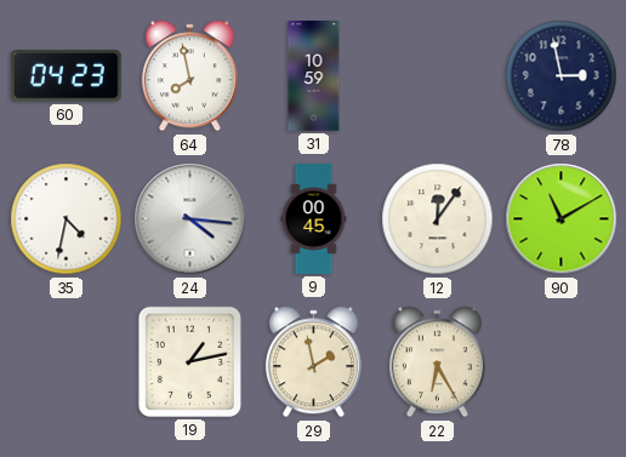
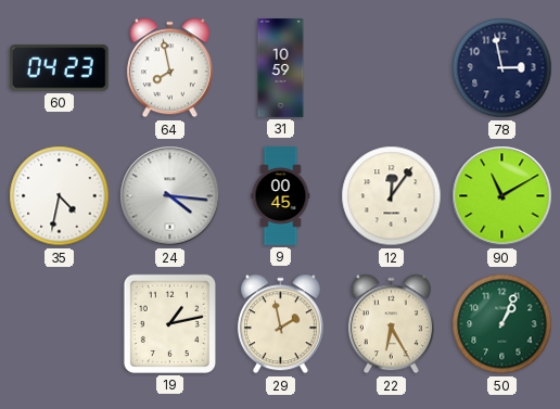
50: none -> 1:04
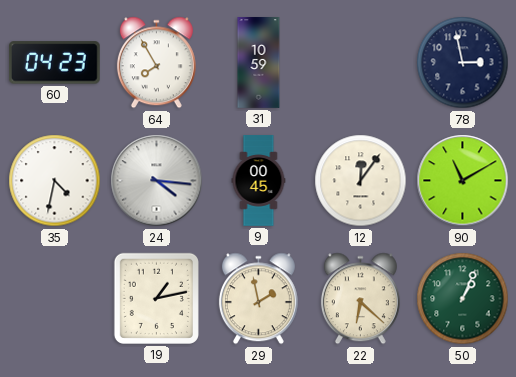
64: 7:58 -> 7:55
22: 6:25 -> 6:22
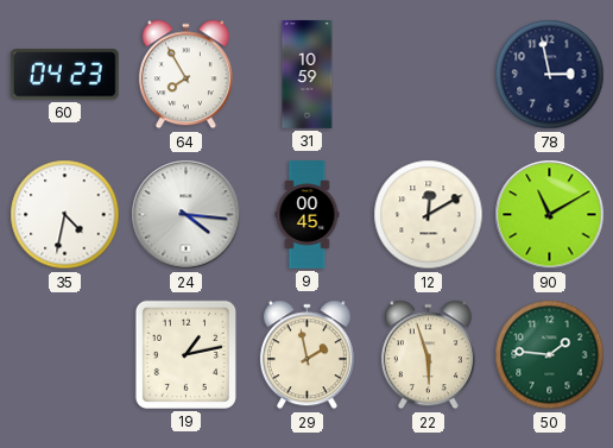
12: 12:06 -> 12:10
22: 6:22 -> 5:57
50: 1:04 -> 1:46
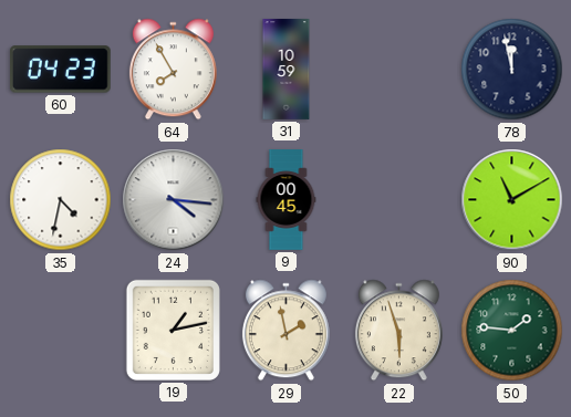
78: 2:58 -> 11:58
12: 12:10 -> none
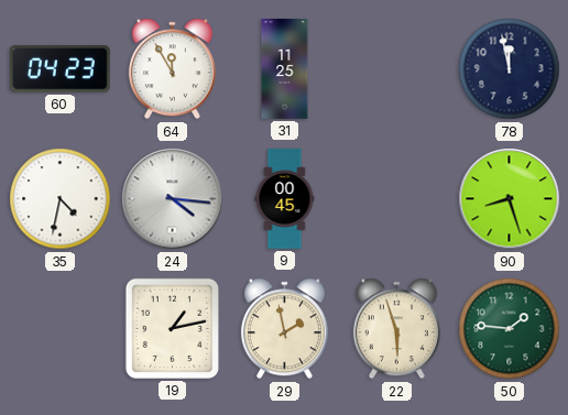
64: 7:55 -> 11:55
31: 10:59 -> 11:25
90: 11:10 -> 8:27
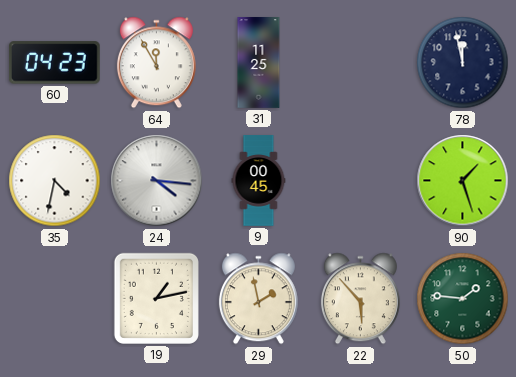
90: 8:27 -> 1:27
22: 5:57 -> 5:53
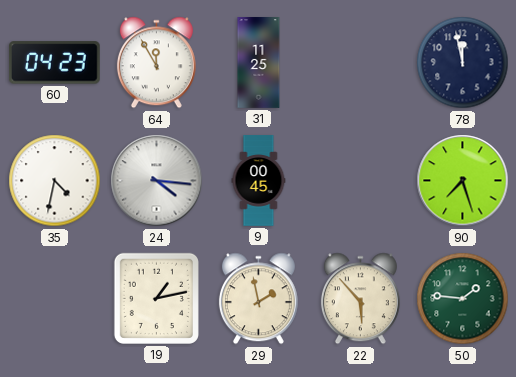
90: 1:27 -> 7:27
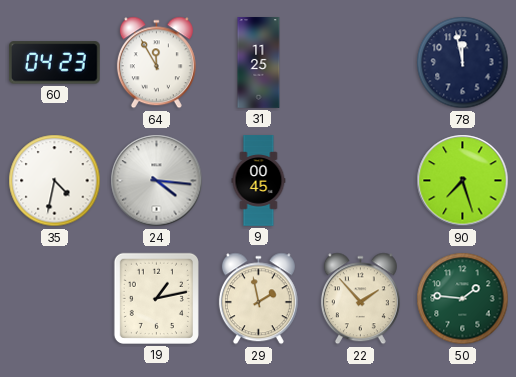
22: 5:53 -> 1:53
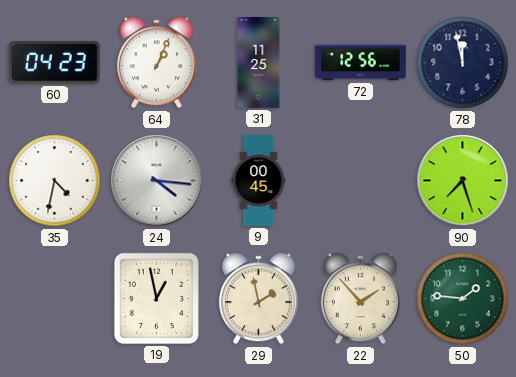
64: 11:55 -> 1:04
72: none -> 12:56
19: 1:13 -> 12:58
